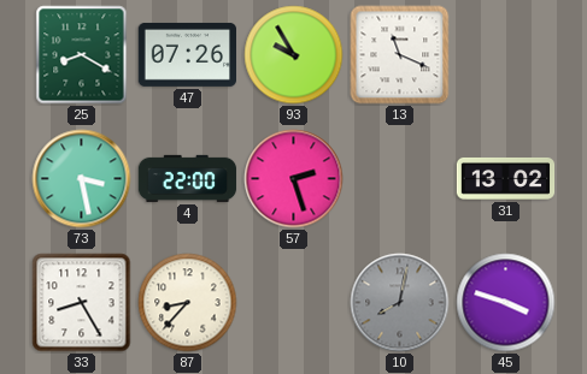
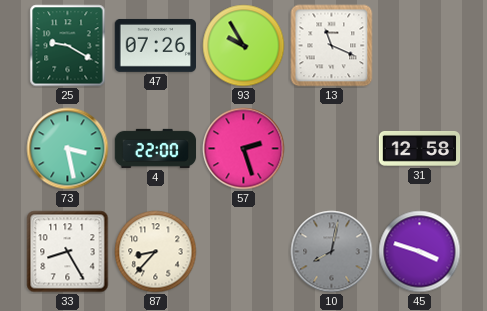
25: 8:20 -> 9:20
31: 13:02 -> 12:58
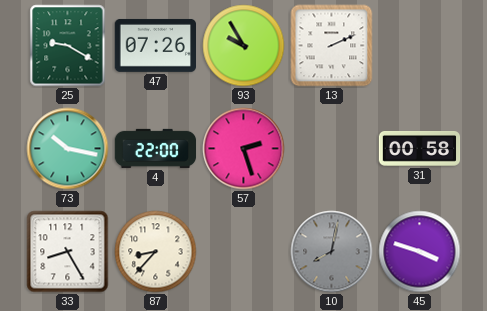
13: 11:19 -> 2:11
73: 3:28 -> 10:17
31: 12:58 -> 00:58
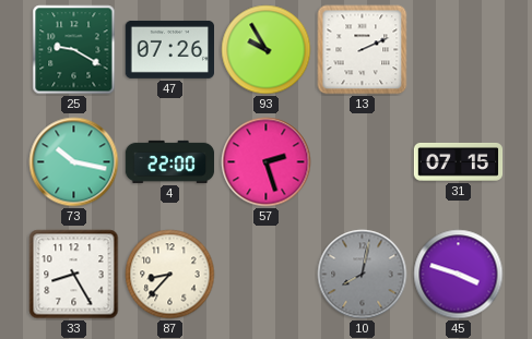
31: 00:58 -> 07:15
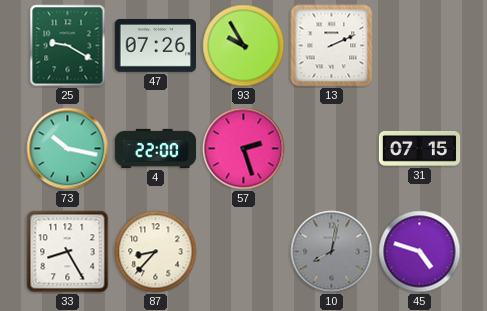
45: 3:48 -> 4:48
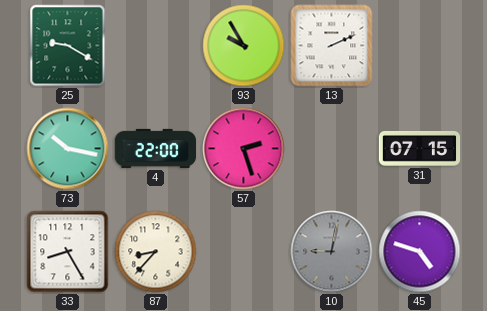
47: 07:26 -> none
10: 8:02 -> 9:02
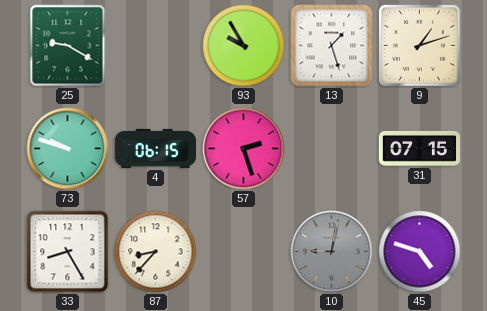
13: 2:11 -> 1:27
9: none -> 1:12
73: 10:17 -> 9:48
4: 22:00 -> 06:15
